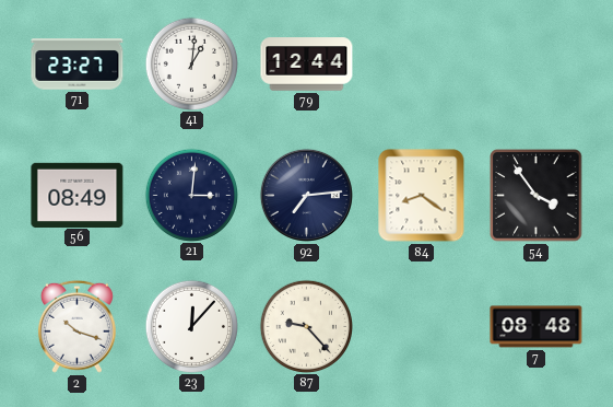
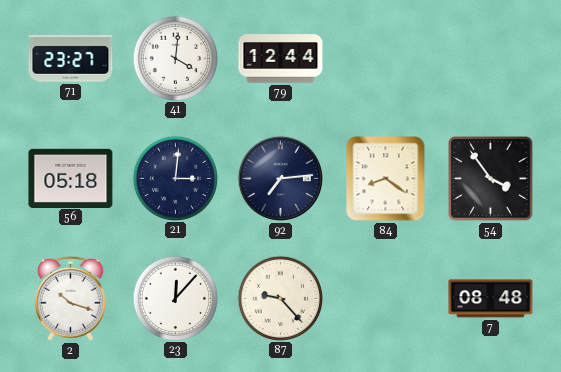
41: 1:01 -> 4:01
56: 08:49 -> 05:18
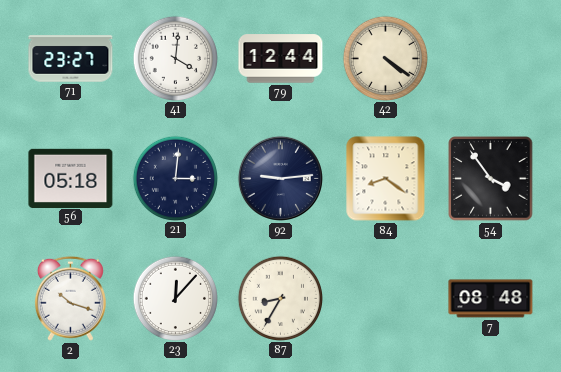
42: none -> 4:21
92: 7:14 -> 9:14
87: 9:23 -> 8:35
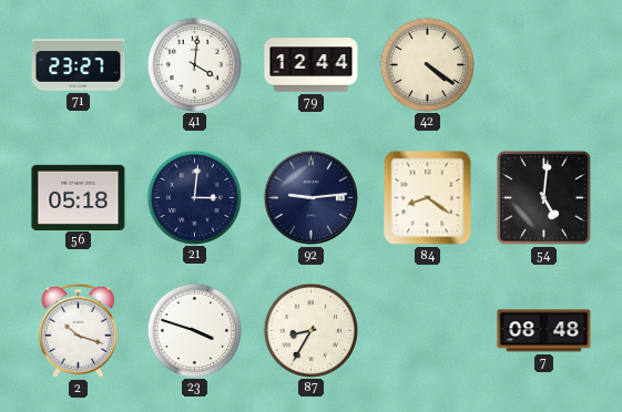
54: 3:54 -> 5:01
23: 12:07 -> 3:48
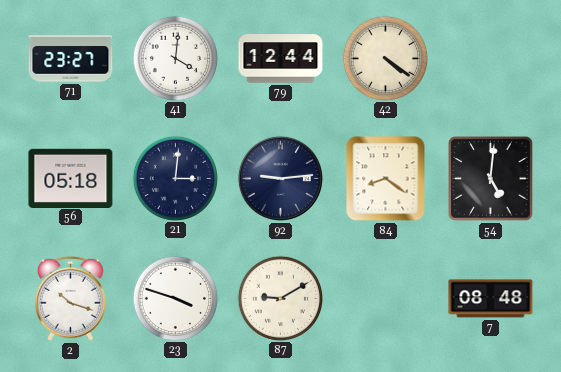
87: 8:35 -> 9:10
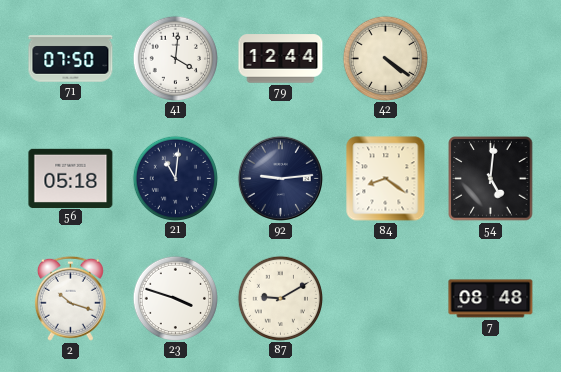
71: 23:27 -> 07:50
21: 3:01 -> 11:01
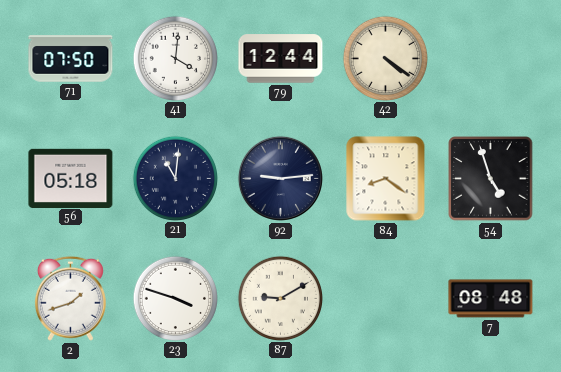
54: 5:01 -> 4:57
2: 10:18 -> 1:42
